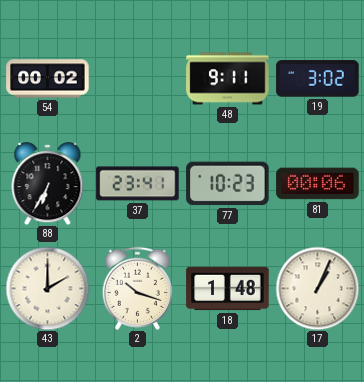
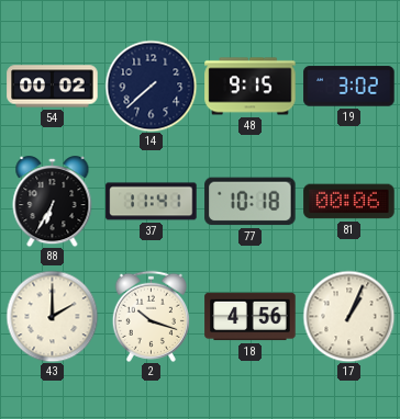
14: none -> 7:38
48: 9:11 -> 9:15
37: 23:41 -> 11:41
77: 10:23 -> 10:18
18: 1:48 -> 4:56
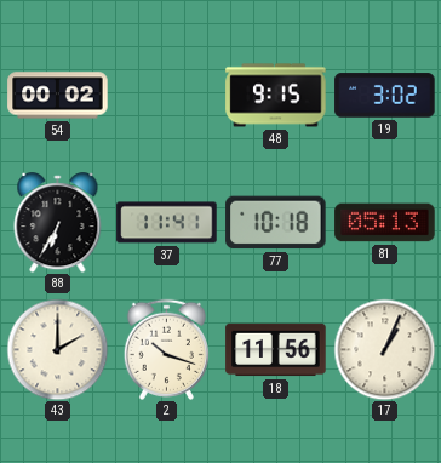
14: 7:38 -> none
81: 00:06 -> 05:13
18: 4:56 -> 11:56
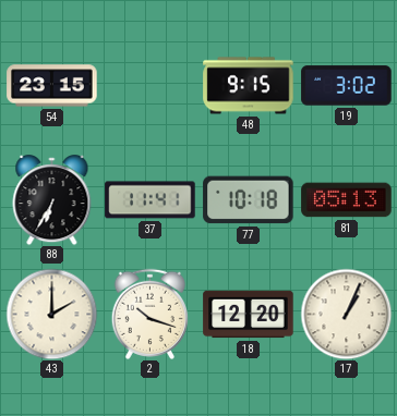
54: 00:02 -> 23:15
18: 11:56 -> 12:20
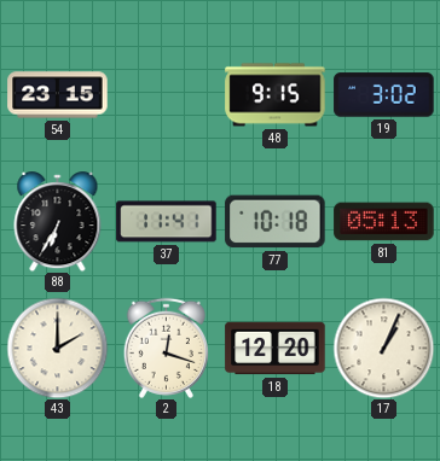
2: 10:18 -> 12:18
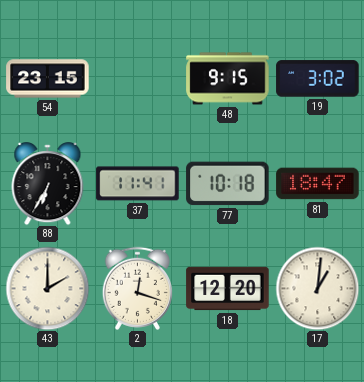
81: 05:13 -> 18:47
17: 1:04 -> 1:01
